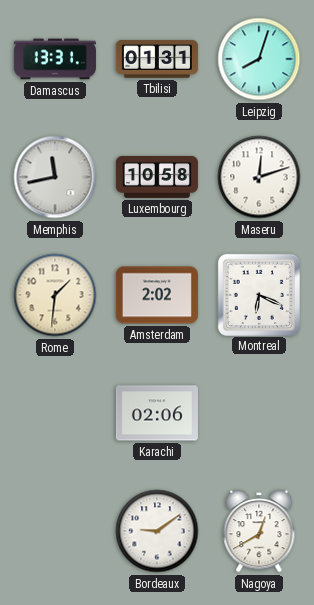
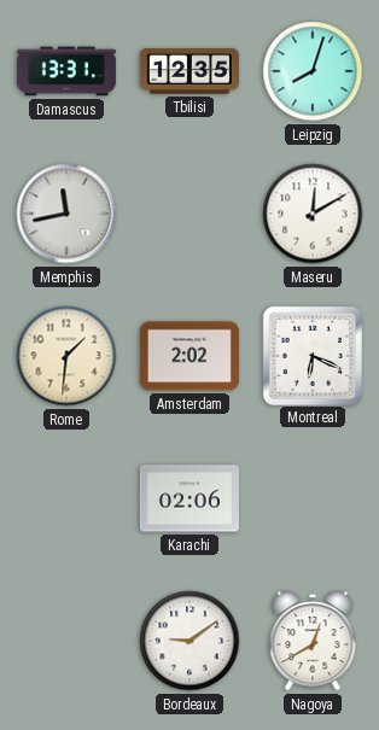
Tbilisi: 01:31 -> 12:35
Luxembourg: 10:58 -> none
Maseru: 12:12 -> 12:10
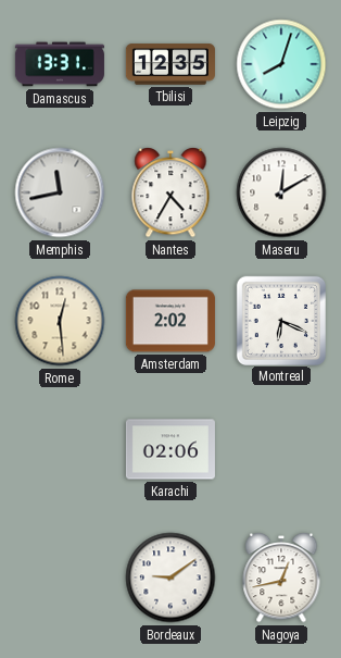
Nantes: none -> 4:35
Rome: 1:31 -> 12:29
Nagoya: 12:40 -> 12:43
